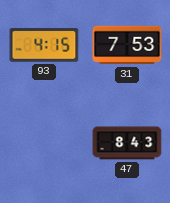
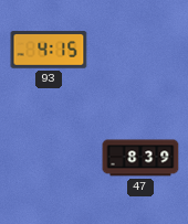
31: 7:53 -> none
47: 8:43 -> 8:39
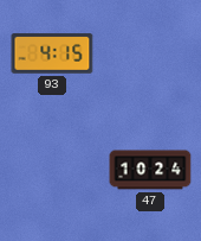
47: 8:39 -> 10:24
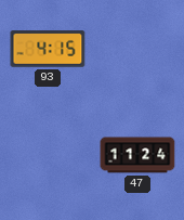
47: 10:24 -> 11:24
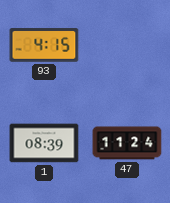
1: none -> 08:39
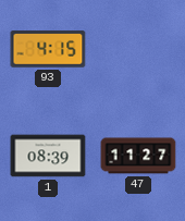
47: 11:24 -> 11:27
